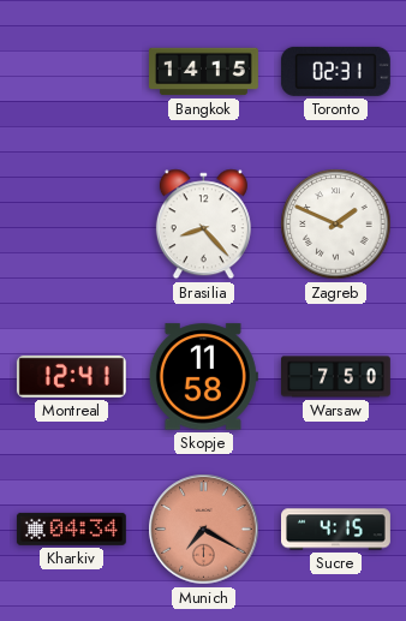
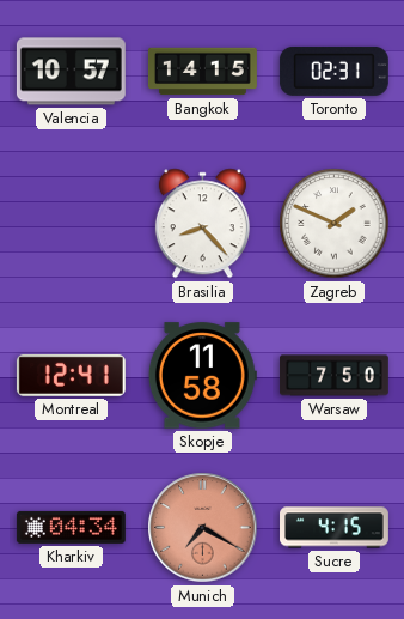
Valencia: none -> 10:57
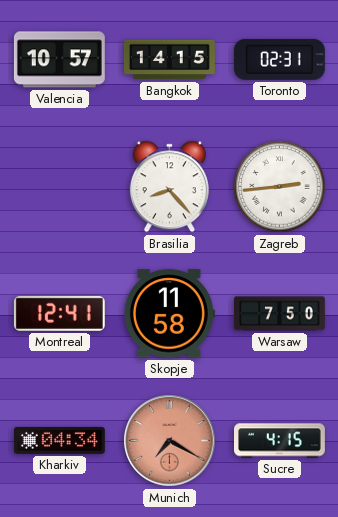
Zagreb: 1:49 -> 2:44
